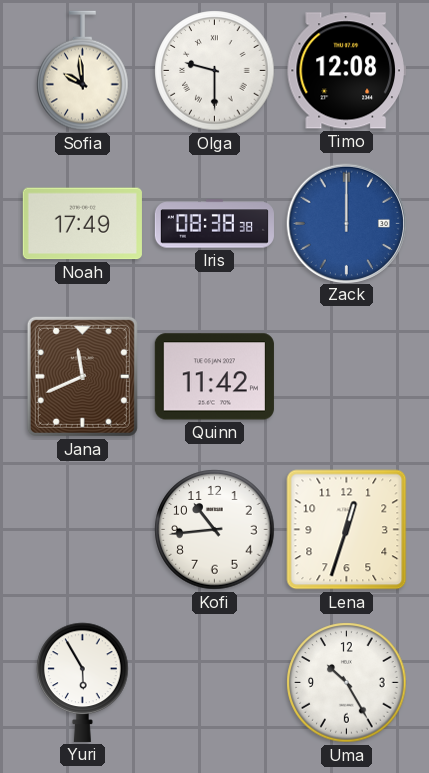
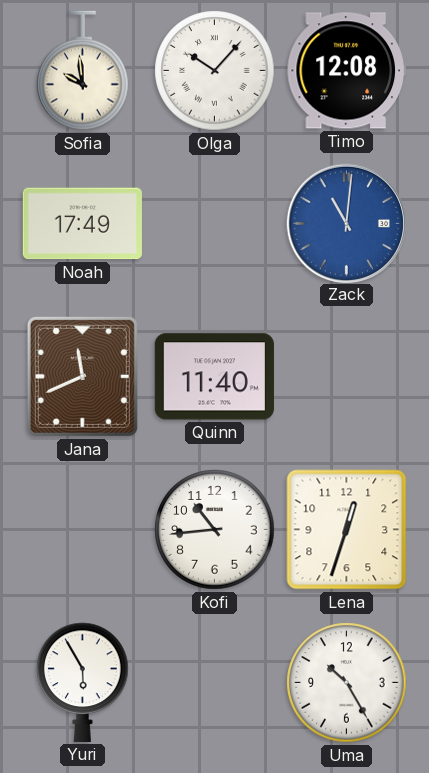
Olga: 9:30 -> 10:07
Iris: 08:38 -> none
Zack: 12:00 -> 11:01
Quinn: 11:42 -> 11:40
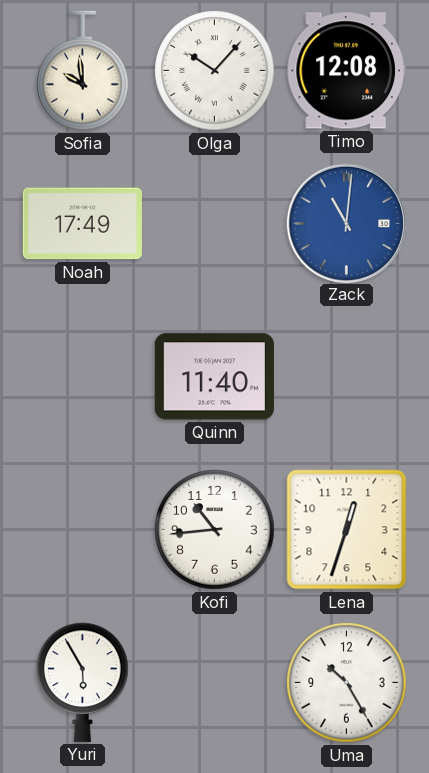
Jana: 11:41 -> none
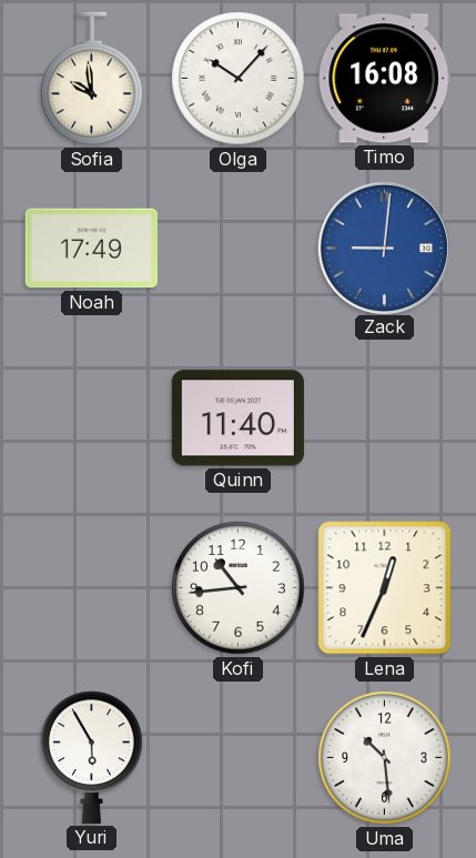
Timo: 12:08 -> 16:08
Zack: 11:01 -> 9:01
Lena: 12:33 -> 12:34
Uma: 10:25 -> 10:29
